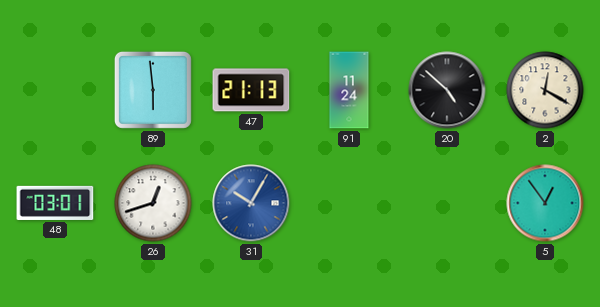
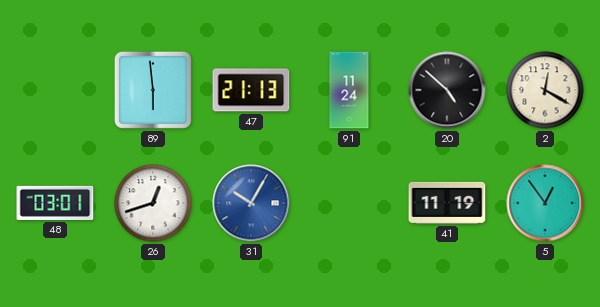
41: none -> 11:19
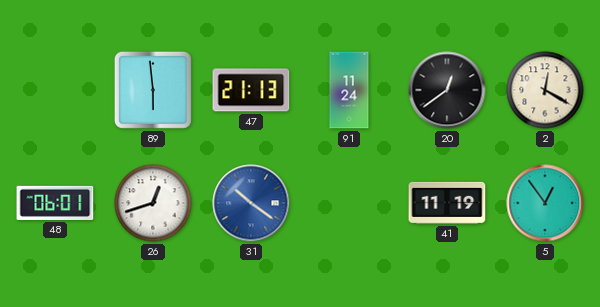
20: 4:52 -> 12:39
48: 03:01 -> 06:01
31: 10:05 -> 10:21
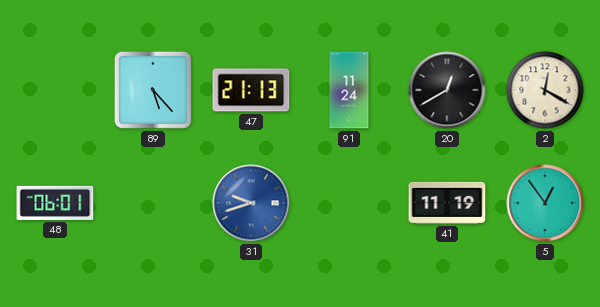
89: 5:59 -> 5:23
20: 12:39 -> 12:40
26: 12:42 -> none
31: 10:21 -> 9:42
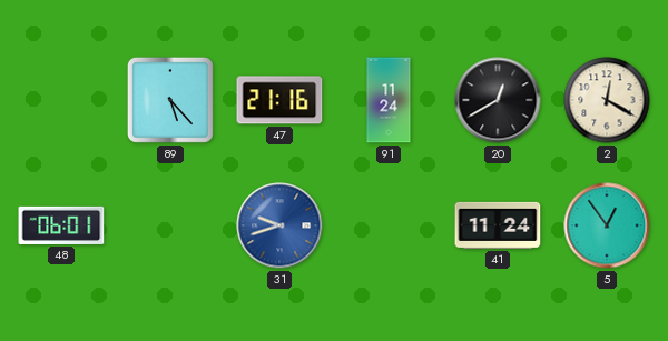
47: 21:13 -> 21:16
41: 11:19 -> 11:24
